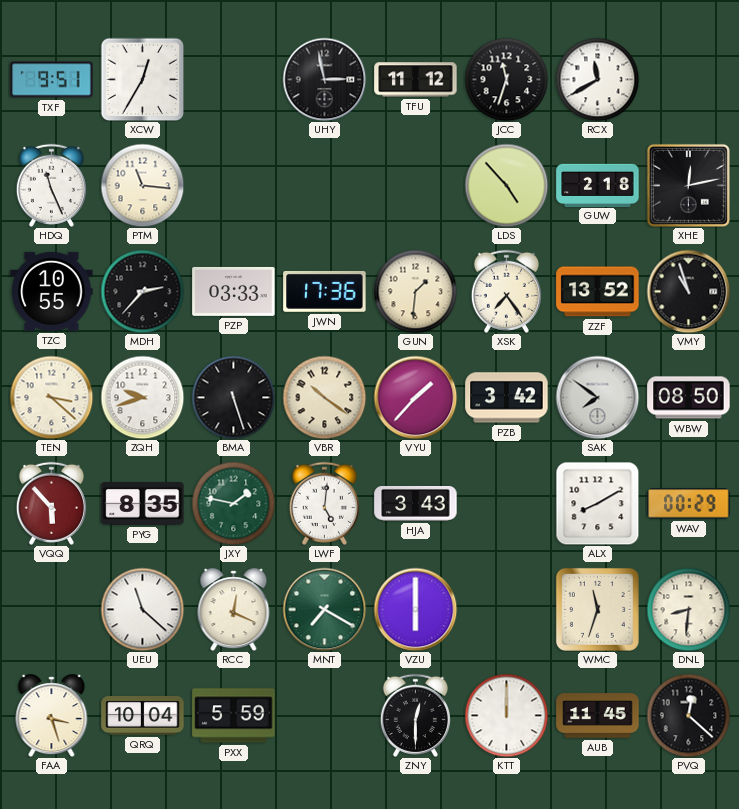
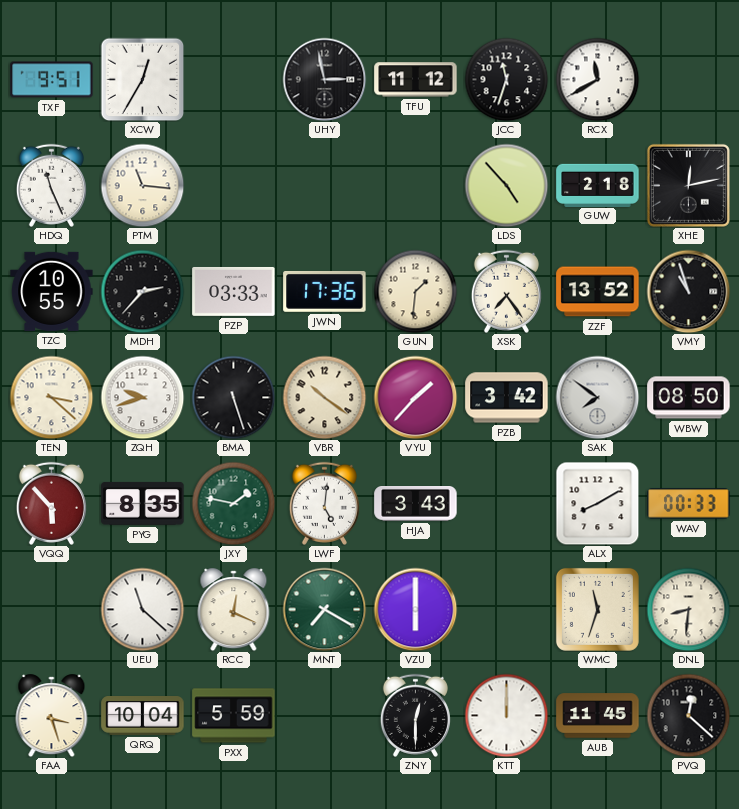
WAV: 00:29 -> 00:33
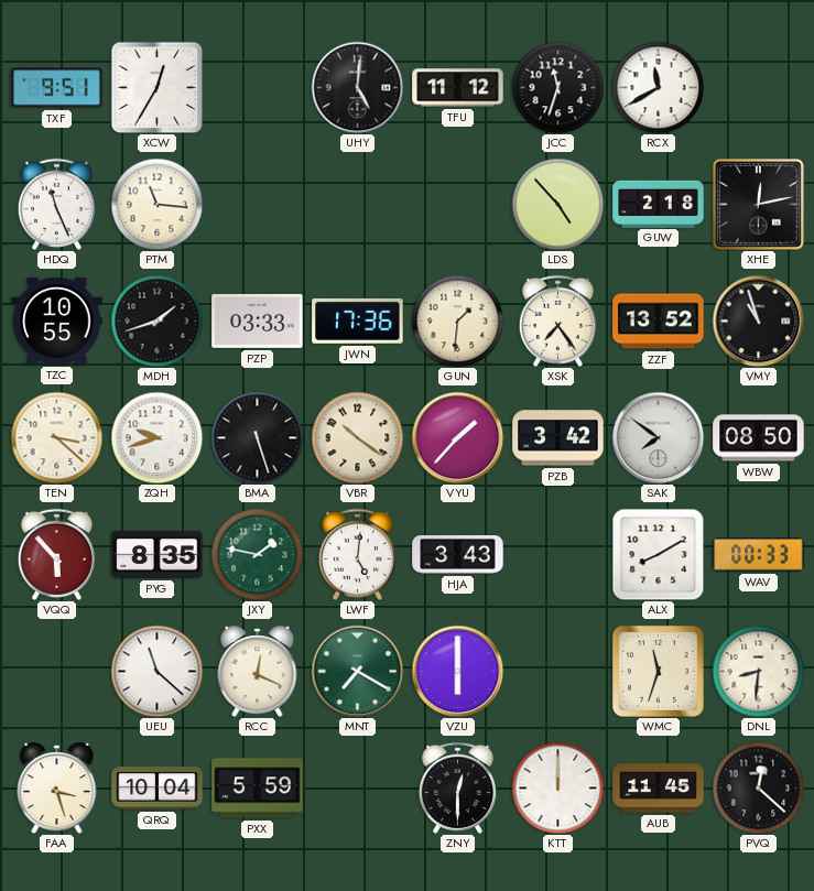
UHY: 2:58 -> 5:01
MDH: 2:37 -> 1:42
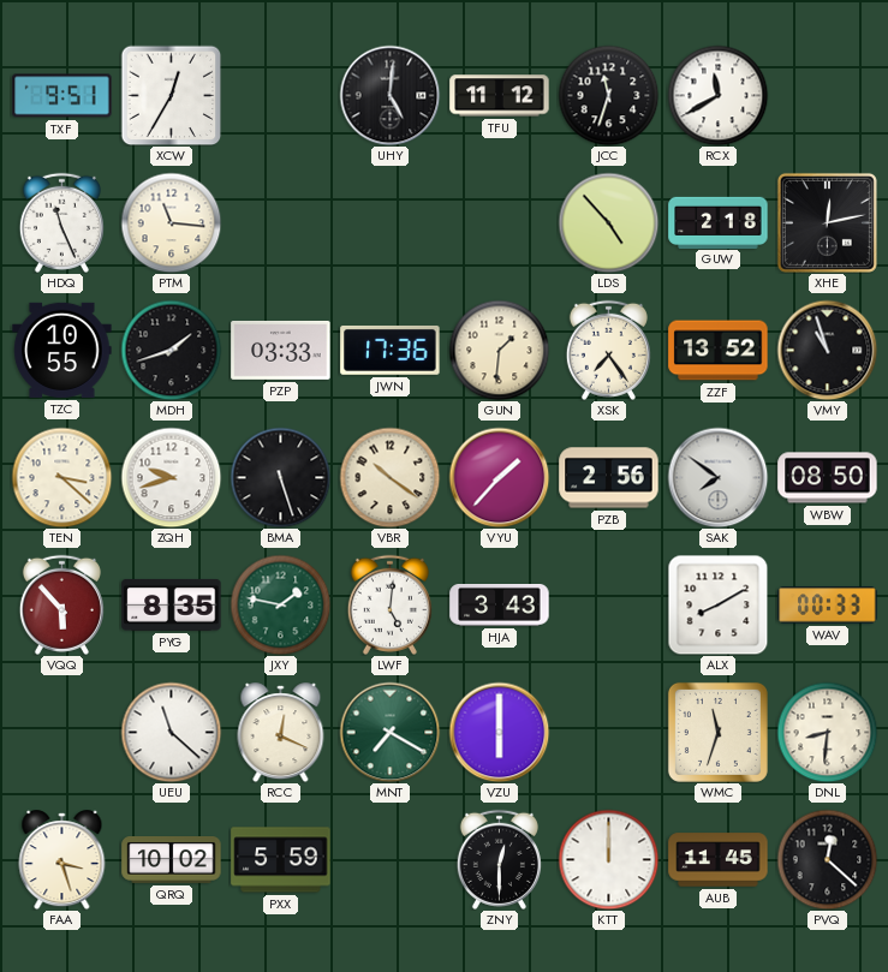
PZB: 3:42 -> 2:56
QRQ: 10:04 -> 10:02
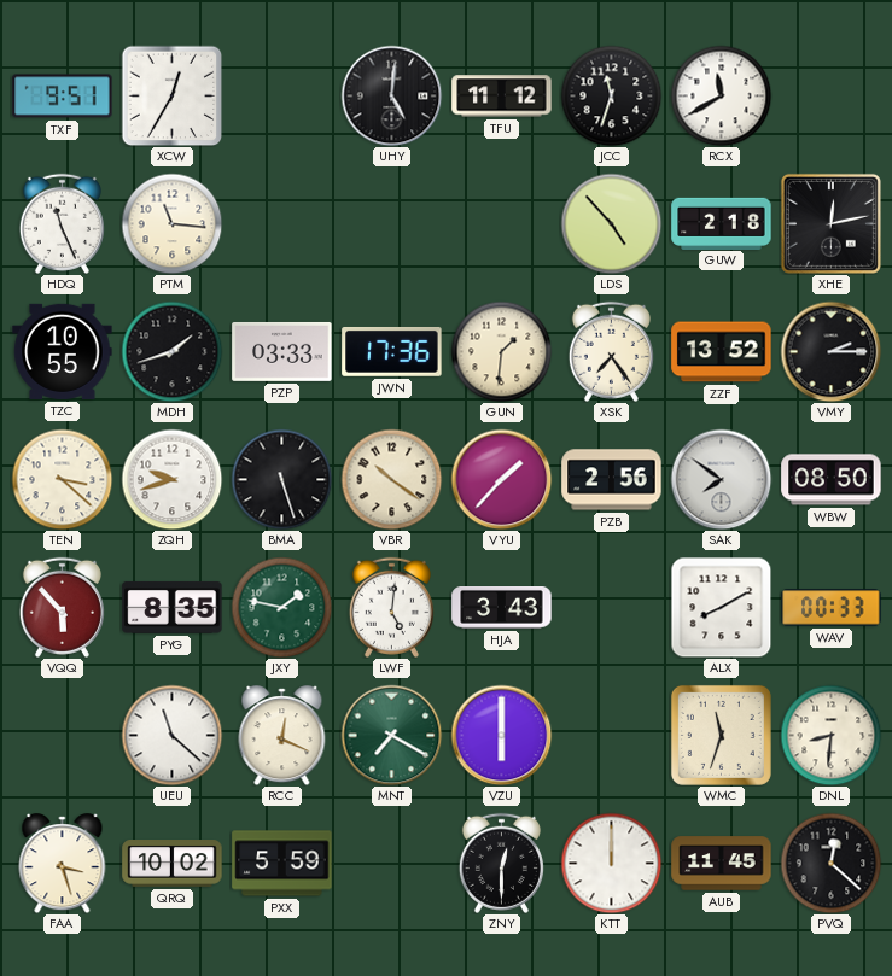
VMY: 10:57 -> 2:15
